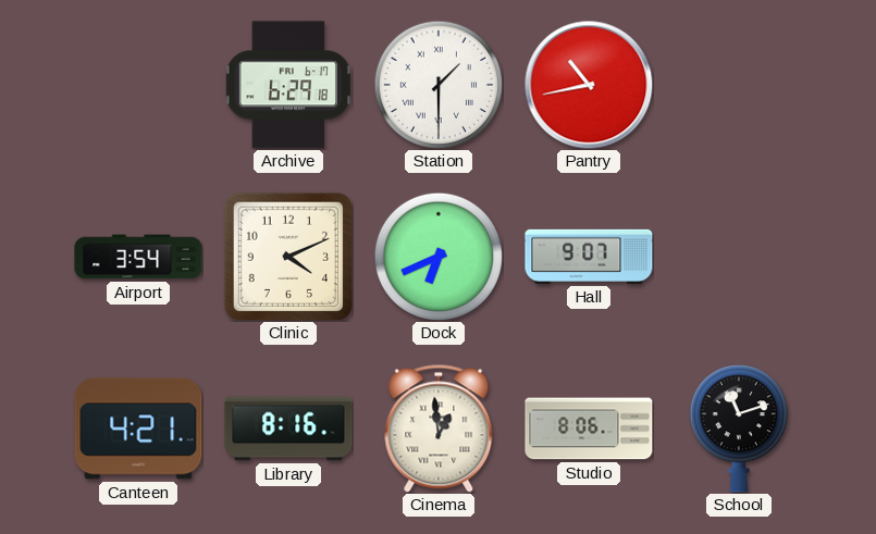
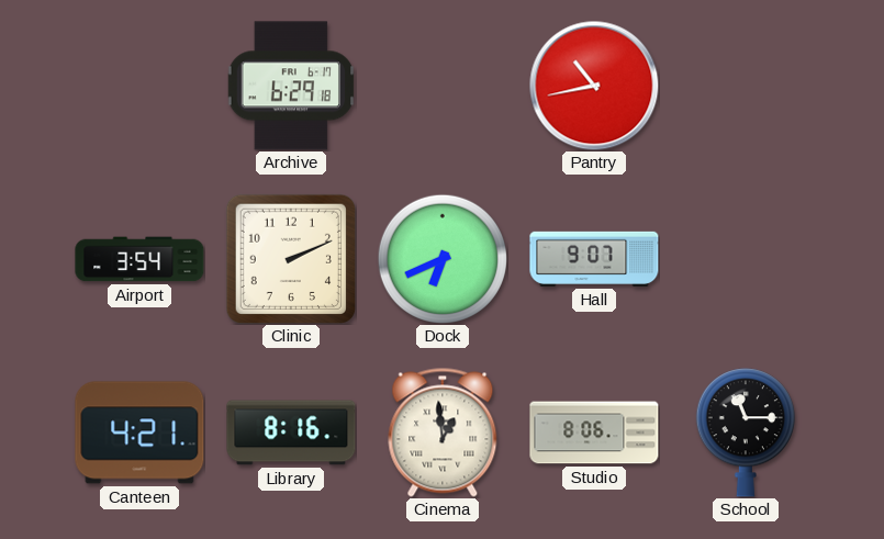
Station: 1:30 -> none
Clinic: 4:11 -> 2:11
School: 11:12 -> 11:15
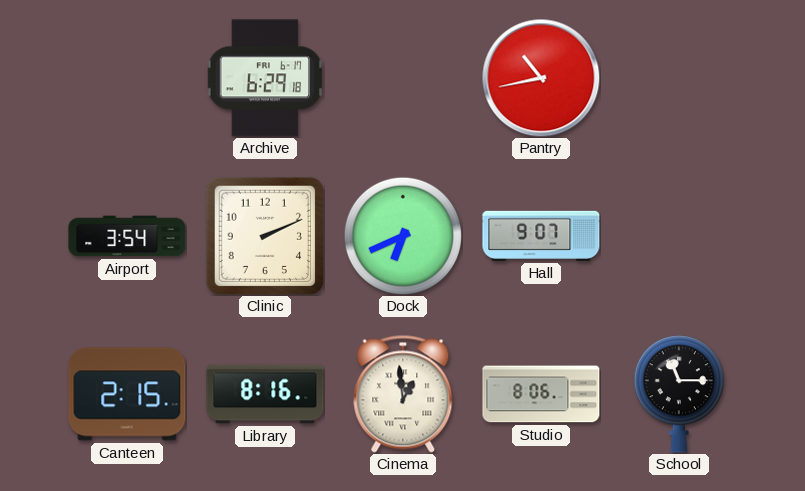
Canteen: 4:21 -> 2:15
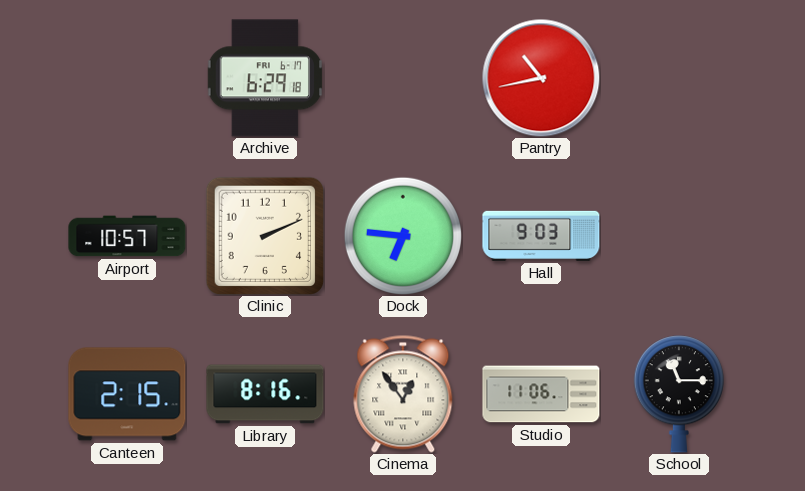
Airport: 3:54 -> 10:57
Dock: 6:41 -> 6:46
Hall: 9:07 -> 9:03
Cinema: 12:59 -> 12:54
Studio: 8:06 -> 11:06
